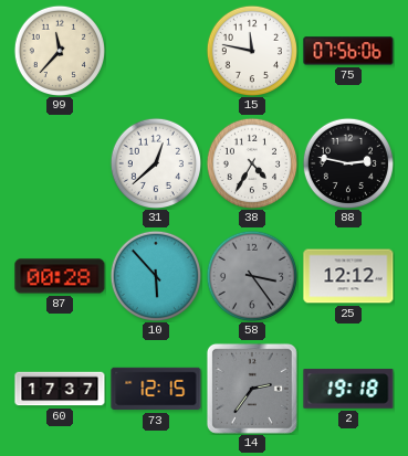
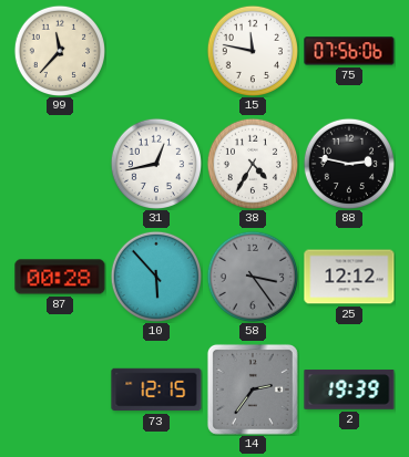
31: 12:38 -> 12:43
60: 17:37 -> none
2: 19:18 -> 19:39
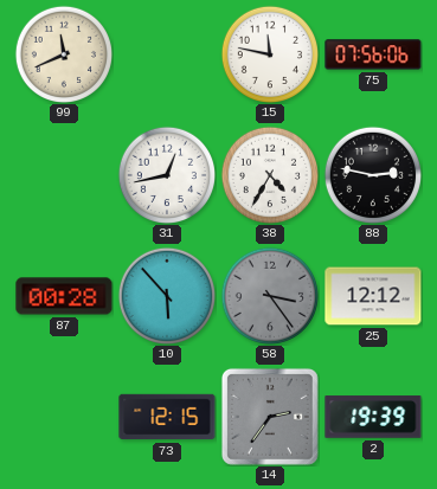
99: 11:37 -> 11:41
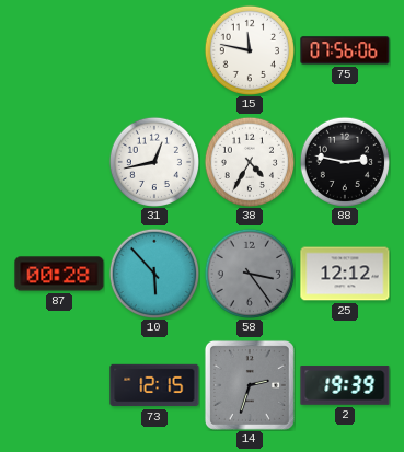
99: 11:41 -> none
14: 2:36 -> 2:33
